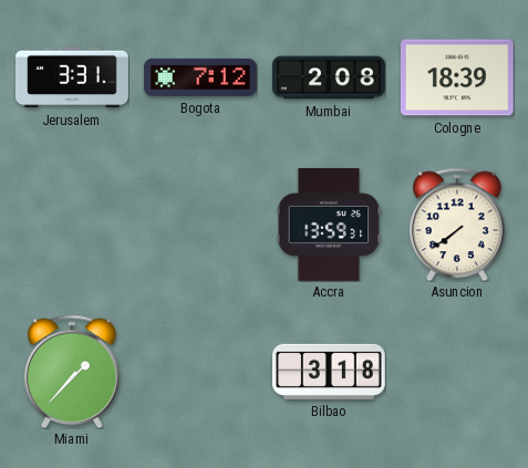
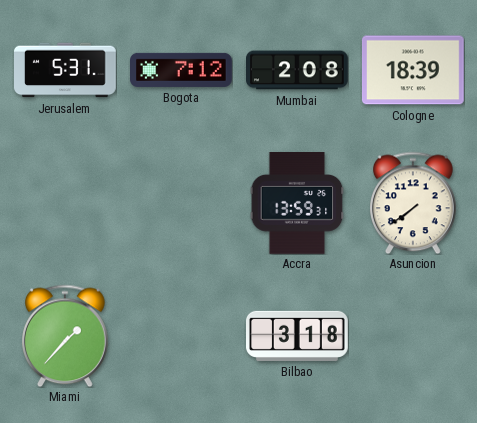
Jerusalem: 3:31 -> 5:31
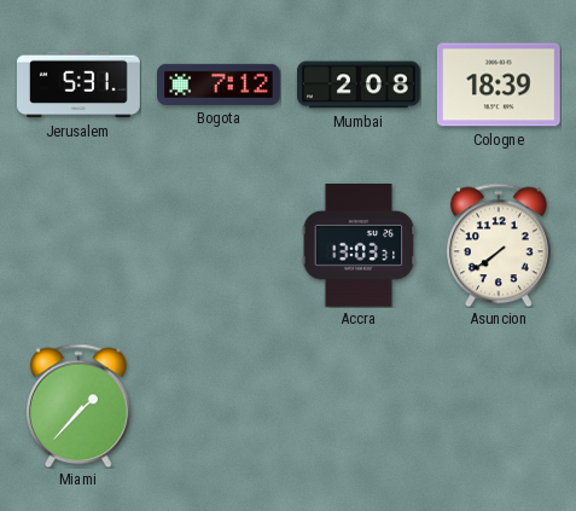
Accra: 13:59 -> 13:03
Bilbao: 3:18 -> none
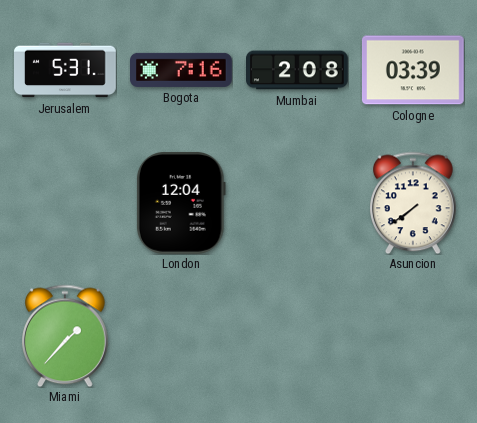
Bogota: 7:12 -> 7:16
Cologne: 18:39 -> 03:39
London: none -> 12:04
Accra: 13:03 -> none
